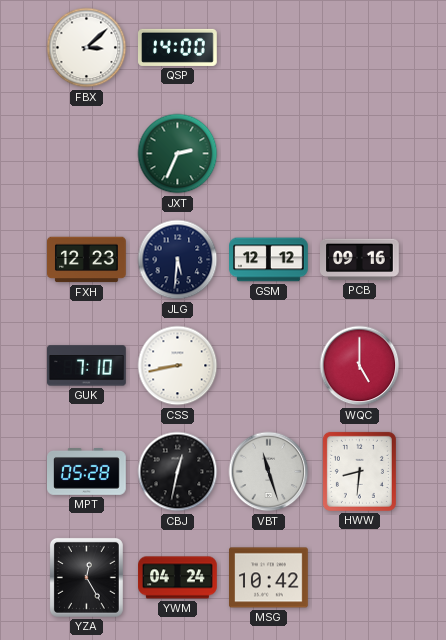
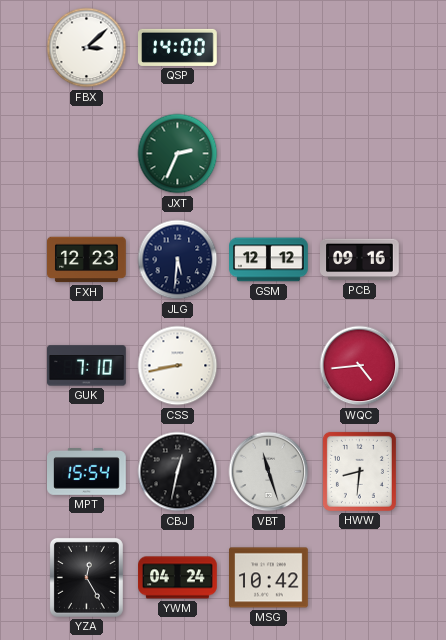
WQC: 5:00 -> 4:44
MPT: 05:28 -> 15:54
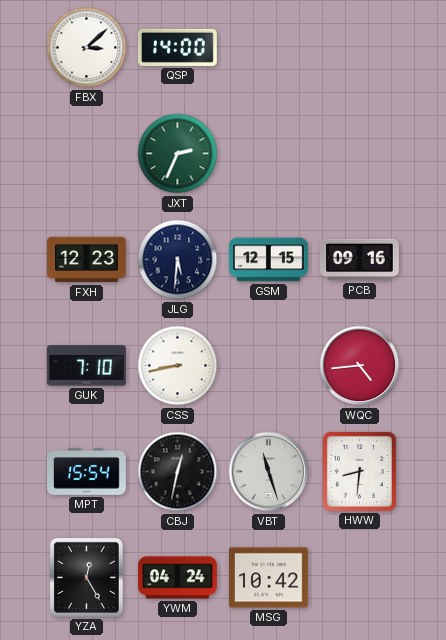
GSM: 12:12 -> 12:15
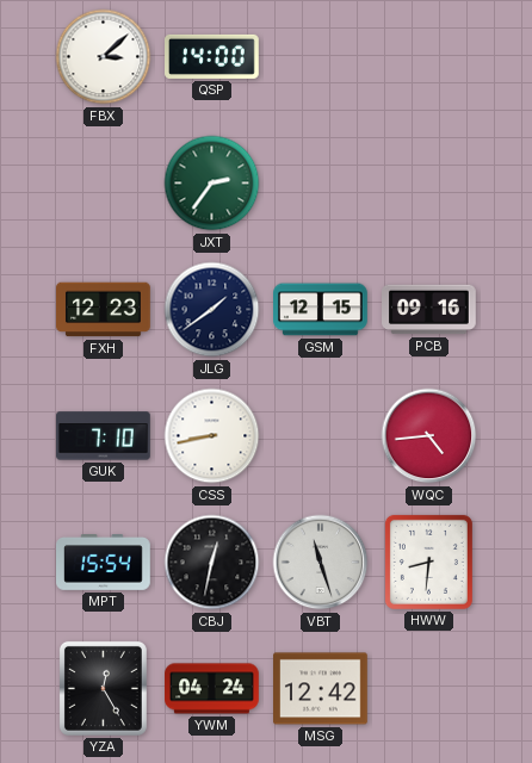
JXT: 2:34 -> 2:36
JLG: 5:31 -> 1:39
MSG: 10:42 -> 12:42
